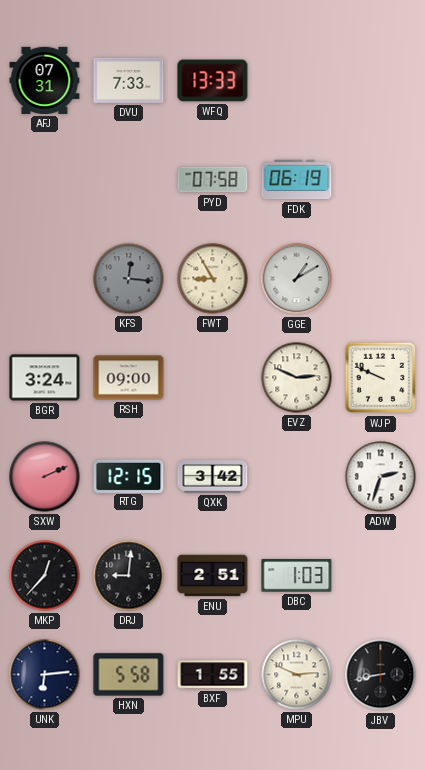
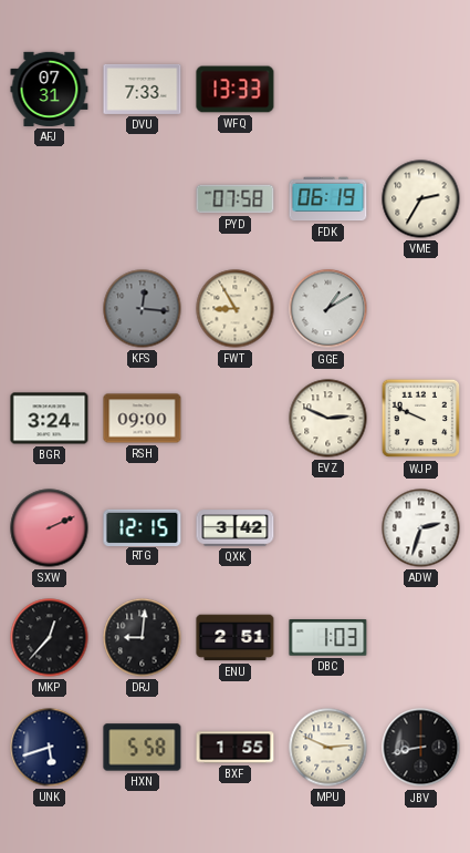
VME: none -> 2:35
UNK: 6:14 -> 5:42
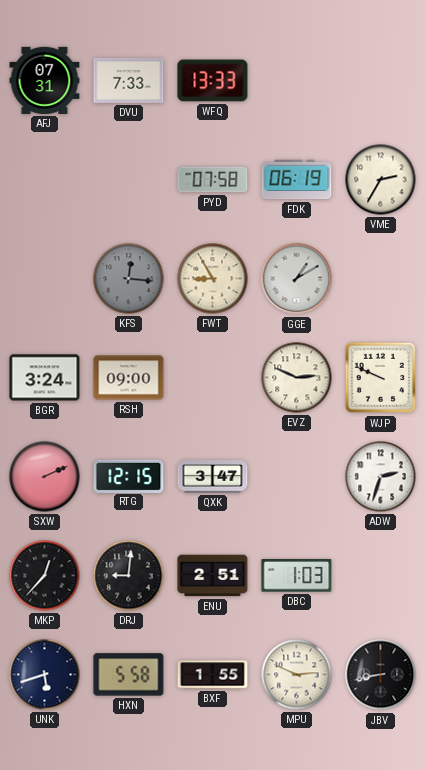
QXK: 3:42 -> 3:47
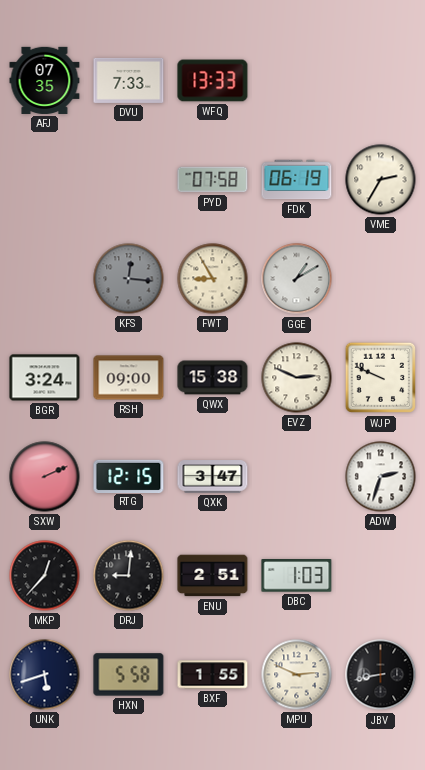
AFJ: 07:31 -> 07:35
QWX: none -> 15:38
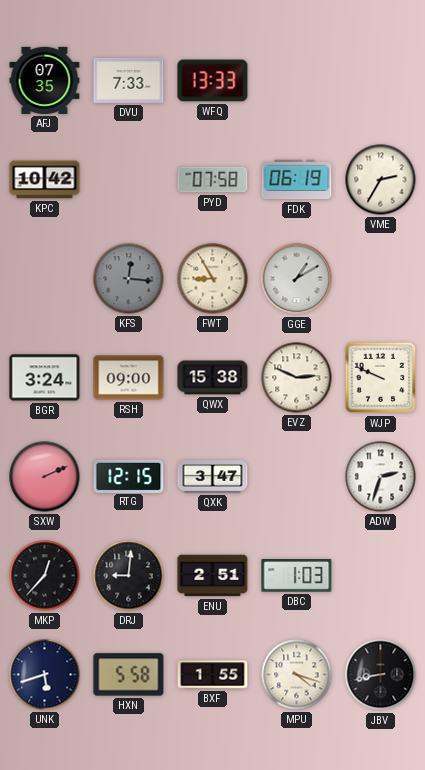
KPC: none -> 10:42
MPU: 2:49 -> 4:18
